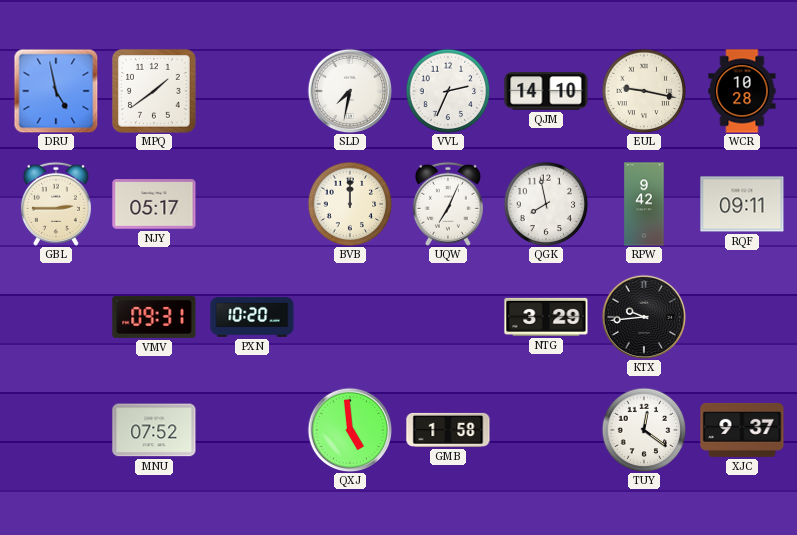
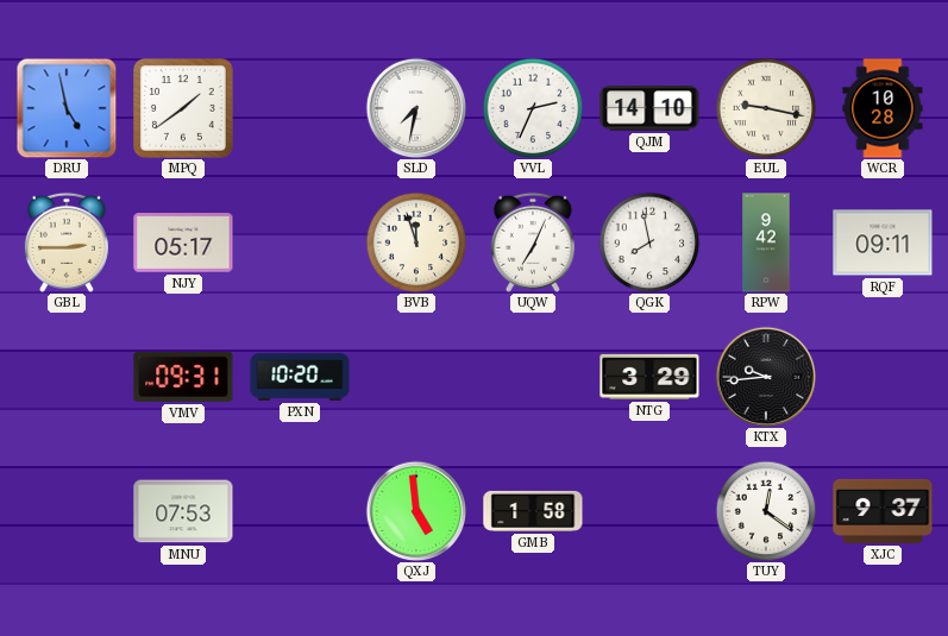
BVB: 12:00 -> 11:57
MNU: 07:52 -> 07:53
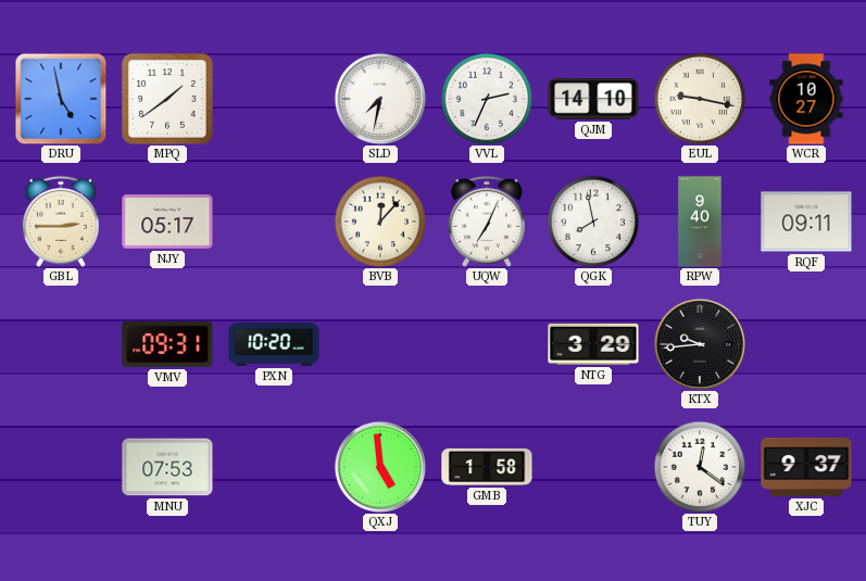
WCR: 10:28 -> 10:27
BVB: 11:57 -> 12:07
RPW: 9:42 -> 9:40
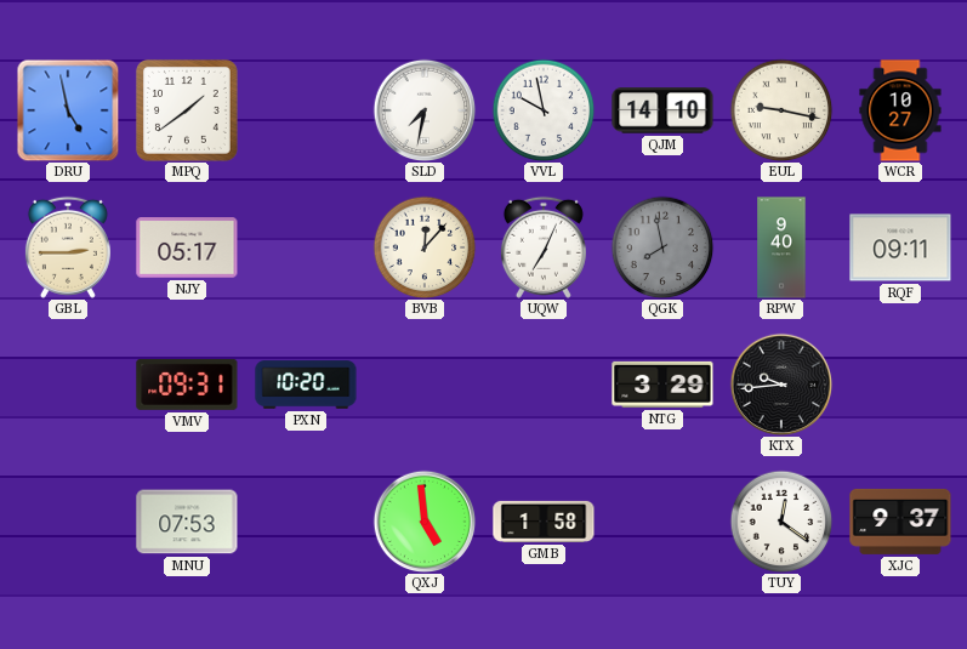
VVL: 2:34 -> 9:58
QGK dial: white -> grey
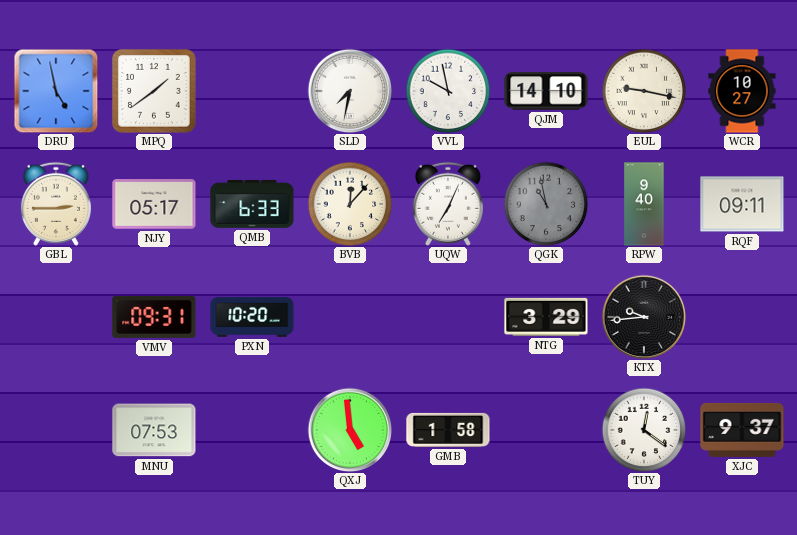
QMB: none -> 6:33
QGK: 7:58 -> 10:58
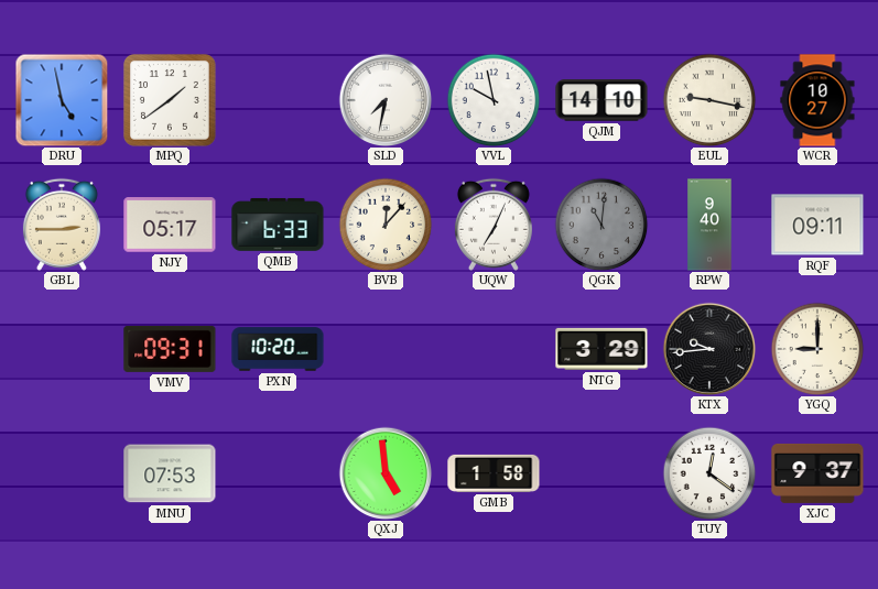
QGK: 10:58 -> 11:01
YGQ: none -> 9:00
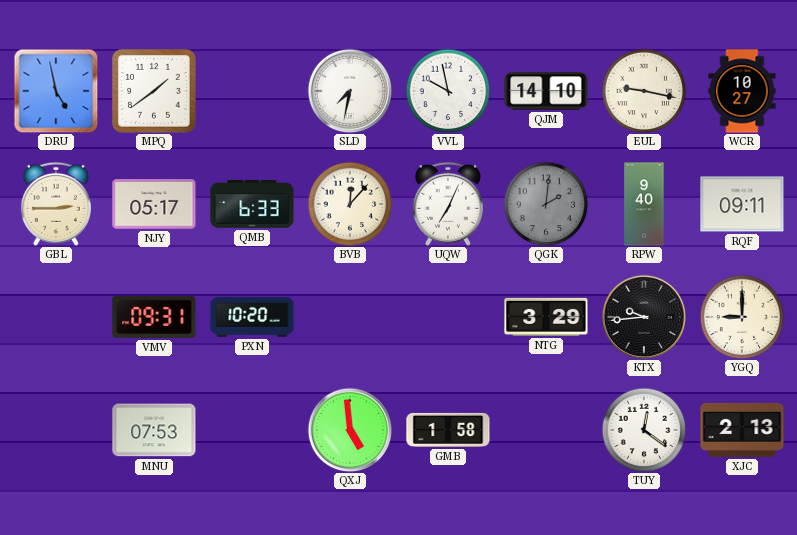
QGK: 11:01 -> 2:01
XJC: 9:37 -> 2:13
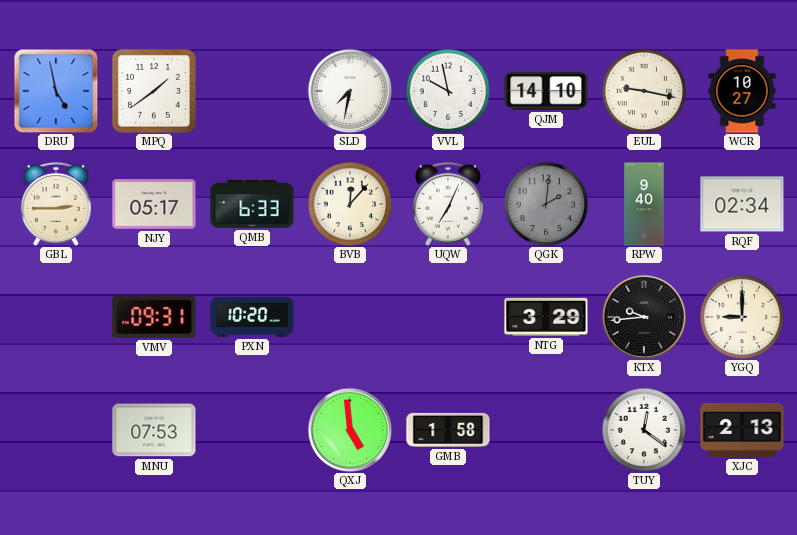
RQF: 09:11 -> 02:34
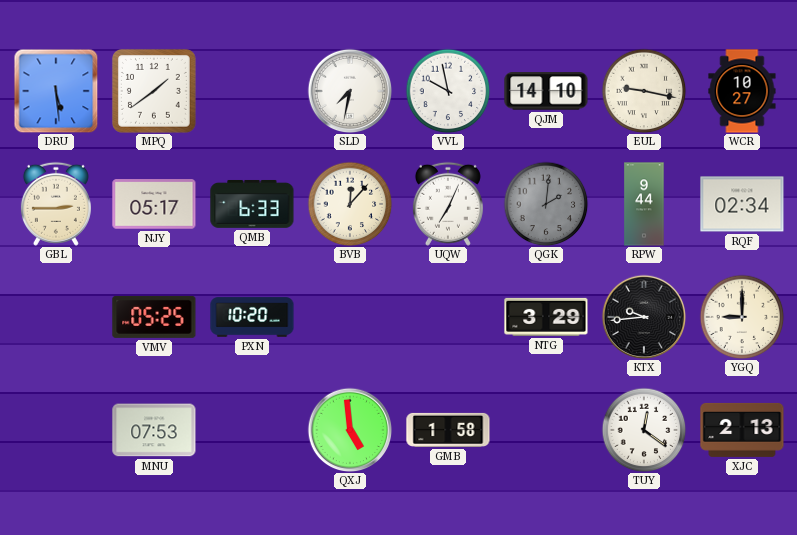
DRU: 4:58 -> 5:29
RPW: 9:40 -> 9:44
VMV: 09:31 -> 05:25
